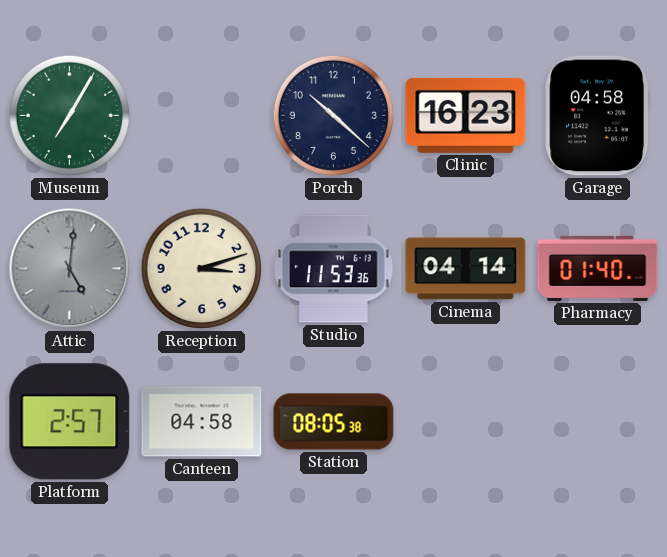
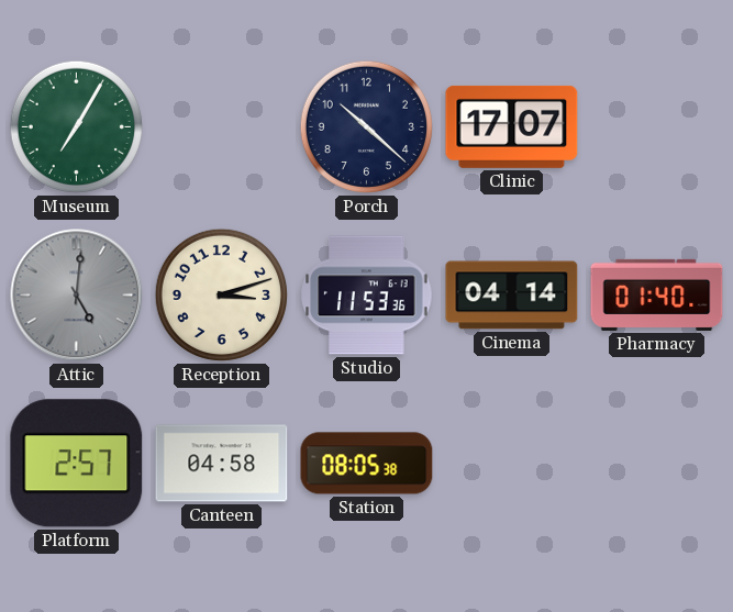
Clinic: 16:23 -> 17:07
Garage: 04:58 -> none
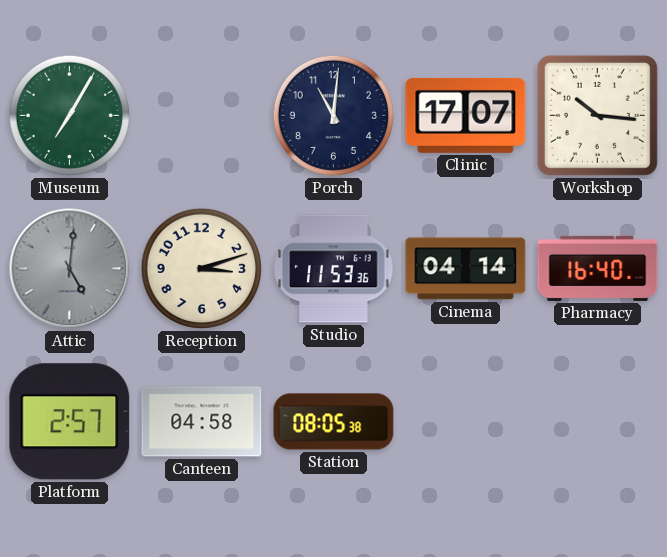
Porch: 10:22 -> 11:01
Workshop: none -> 10:16
Pharmacy: 01:40 -> 16:40
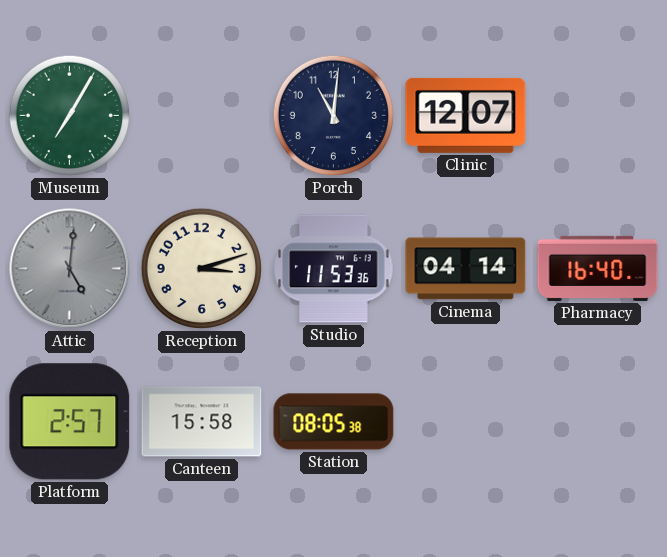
Clinic: 17:07 -> 12:07
Workshop: 10:16 -> none
Canteen: 04:58 -> 15:58
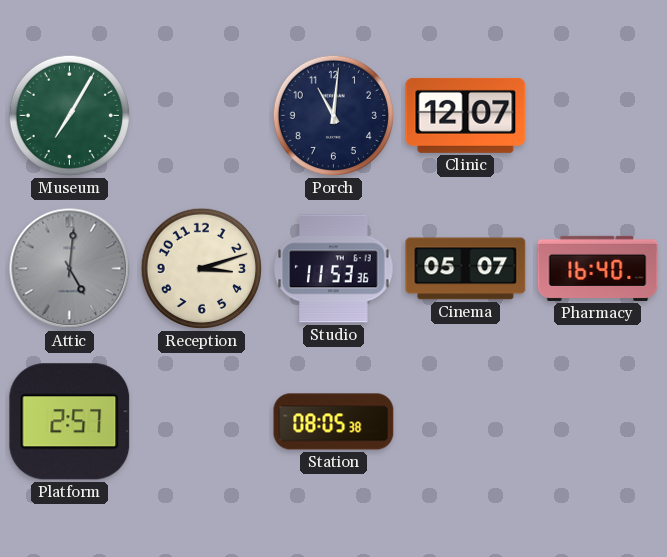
Cinema: 04:14 -> 05:07
Canteen: 15:58 -> none
